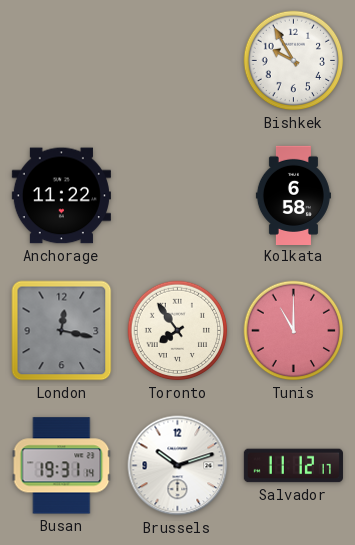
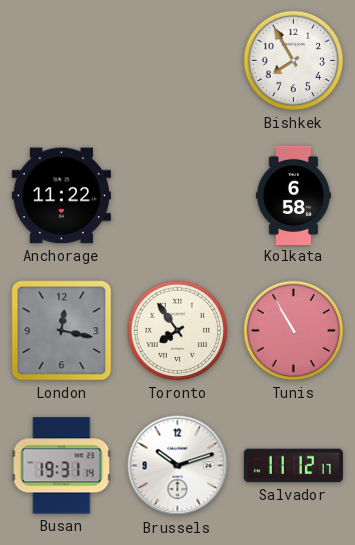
Bishkek: 9:55 -> 7:55
Tunis: 11:00 -> 10:55
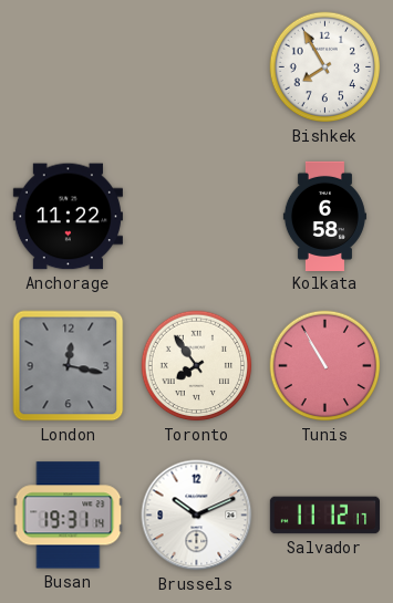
Brussels: 10:12 -> 10:11
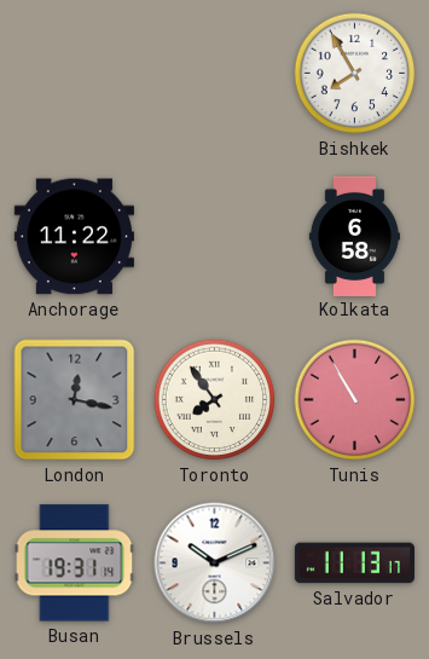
Salvador: 11:12 -> 11:13
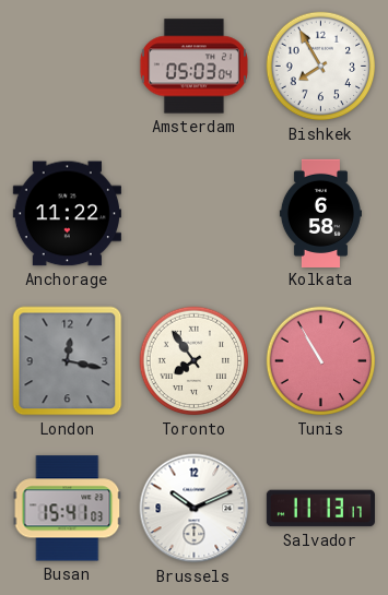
Amsterdam: none -> 05:03
Busan: 19:31 -> 15:41
